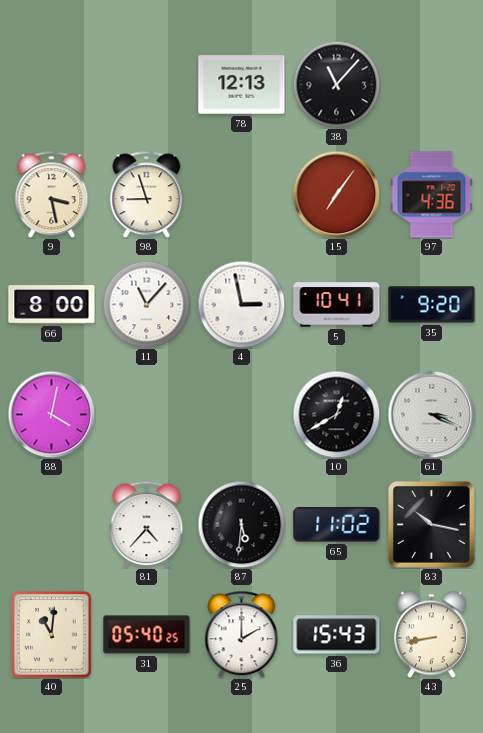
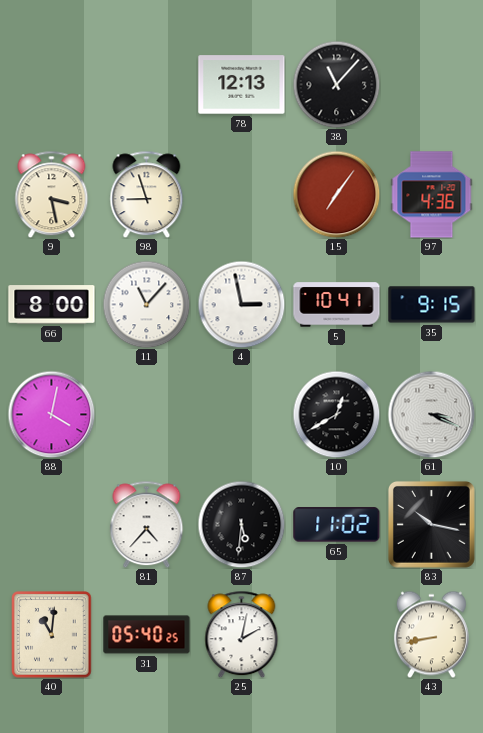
35: 9:20 -> 9:15
25: 2:00 -> 2:02
36: 15:43 -> none
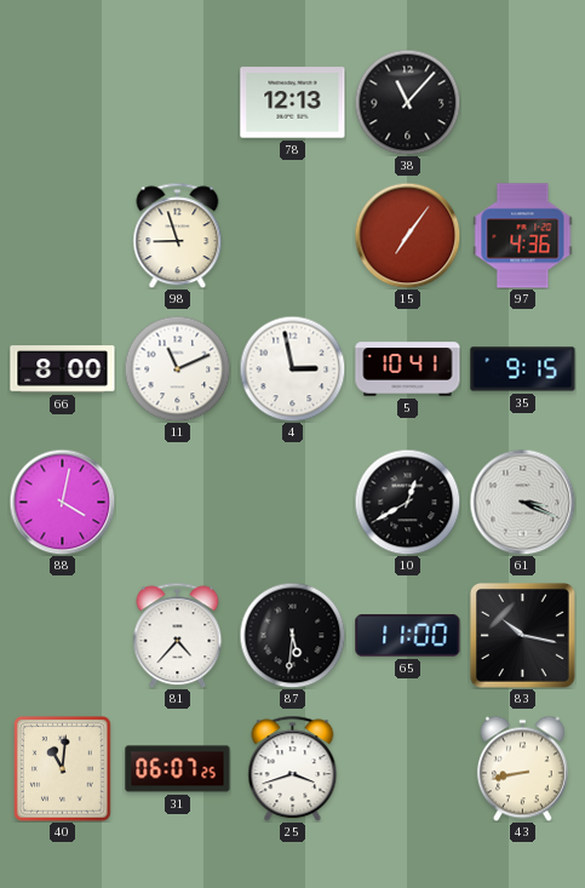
9: 3:28 -> none
11: 11:07 -> 11:11
65: 11:02 -> 11:00
31: 05:40 -> 06:07
25: 2:02 -> 3:42
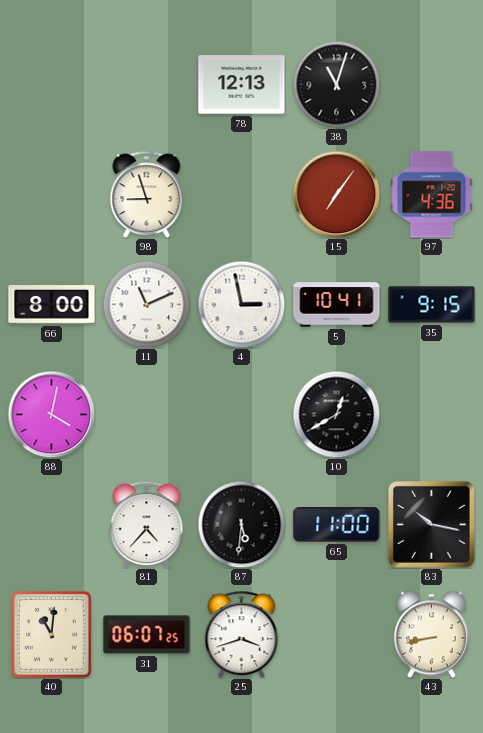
38: 11:07 -> 11:03
61: 3:19 -> none
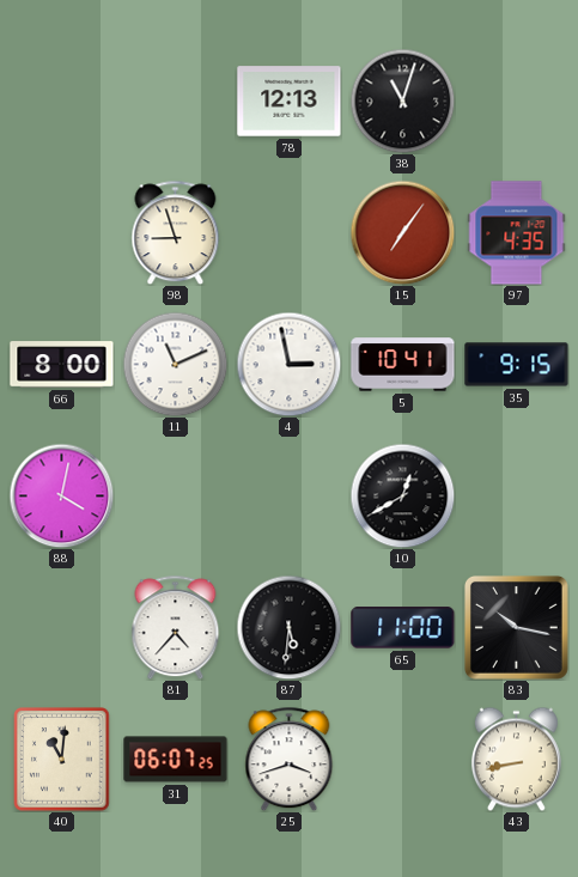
97: 4:36 -> 4:35
